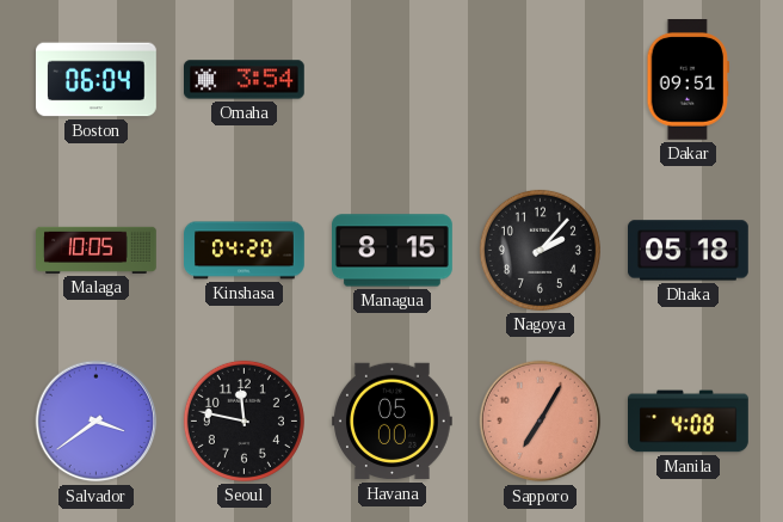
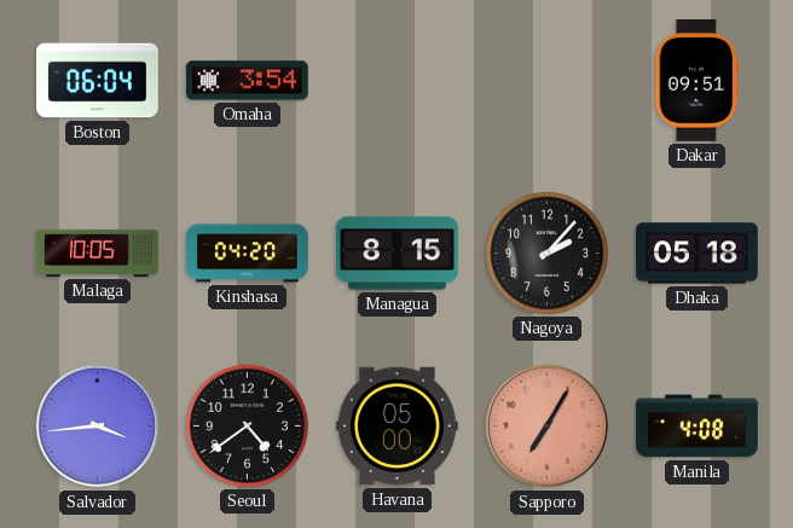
Salvador: 3:39 -> 3:44
Seoul: 11:47 -> 4:39
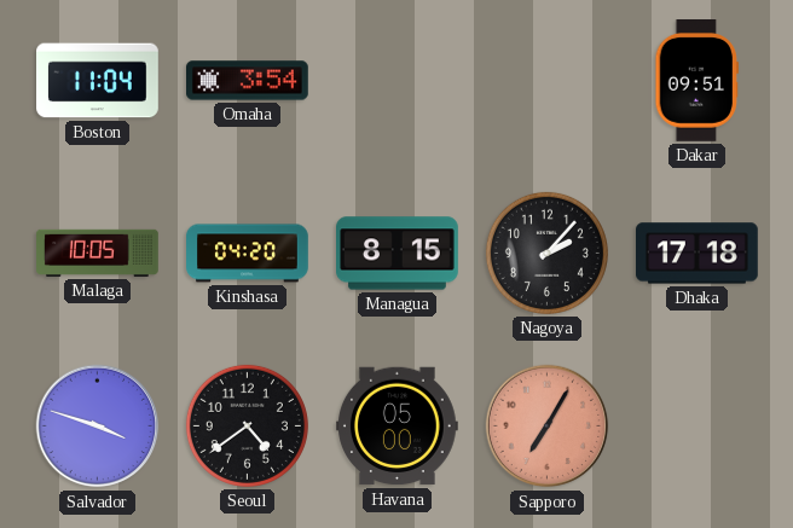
Boston: 06:04 -> 11:04
Dhaka: 05:18 -> 17:18
Salvador: 3:44 -> 3:48
Manila: 4:08 -> none
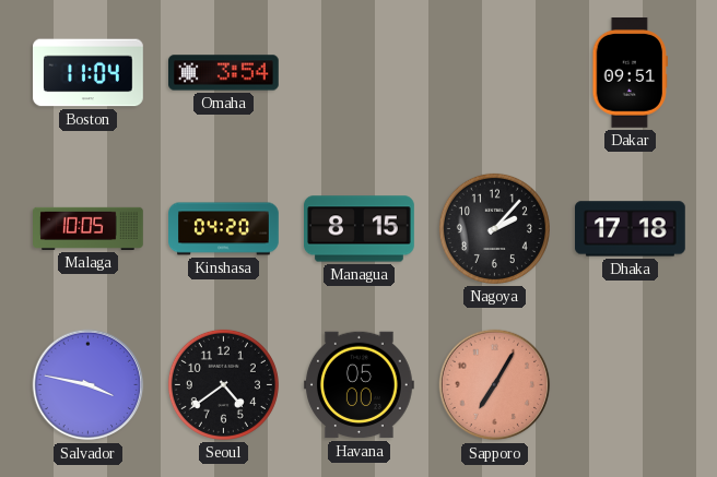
Salvador: 3:48 -> 3:47
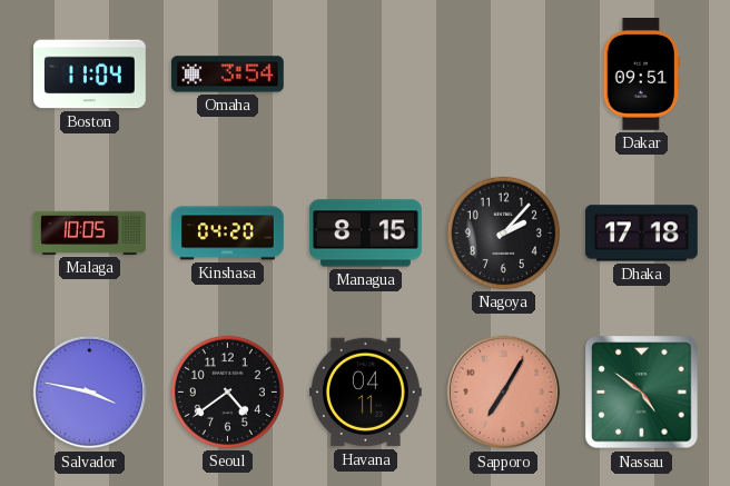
Havana: 05:00 -> 04:11
Nassau: none -> 4:51
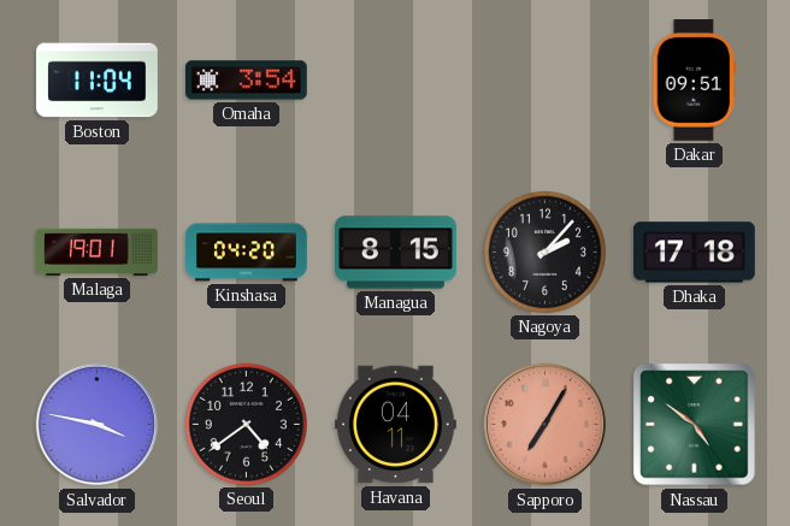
Malaga: 10:05 -> 19:01
